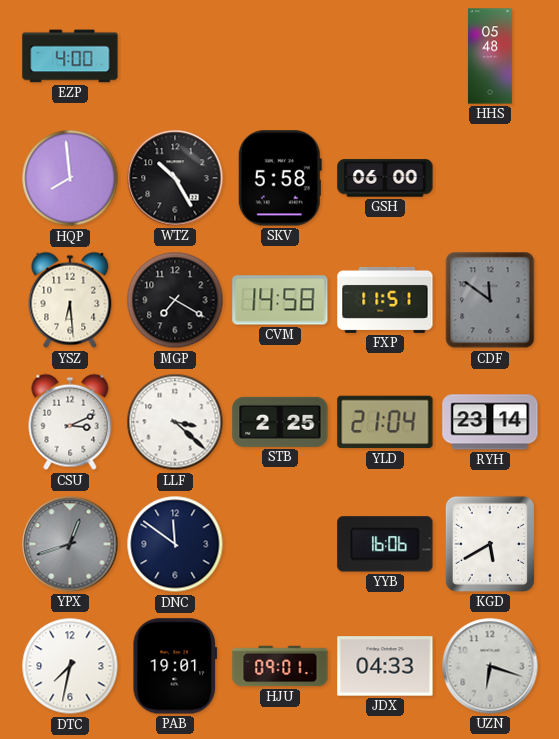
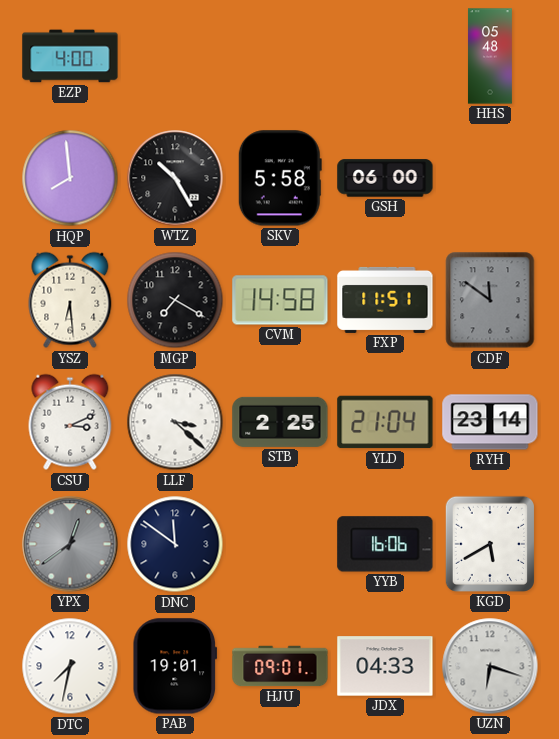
YPX: 12:42 -> 12:39
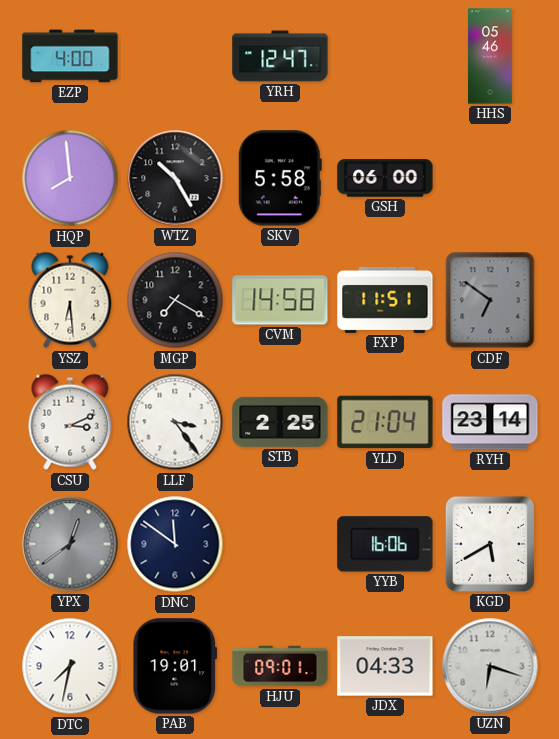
YRH: none -> 12:47
HHS: 05:48 -> 05:46
CDF: 11:51 -> 6:51
LLF: 3:22 -> 3:24
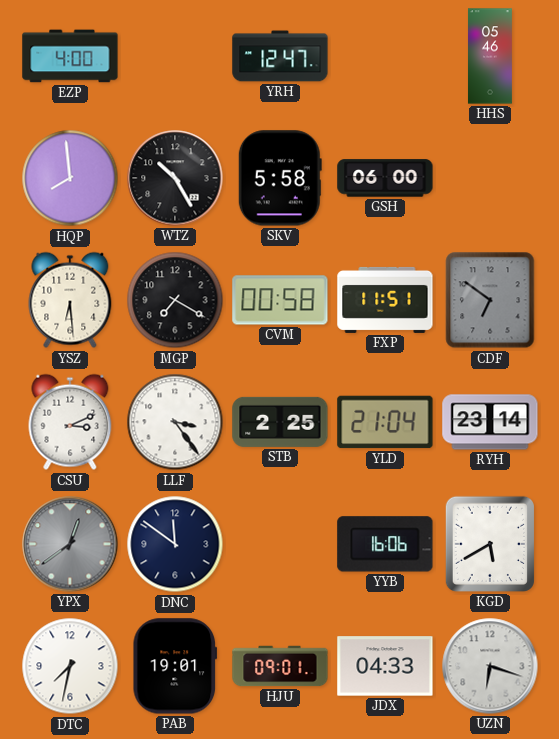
CVM: 14:58 -> 00:58
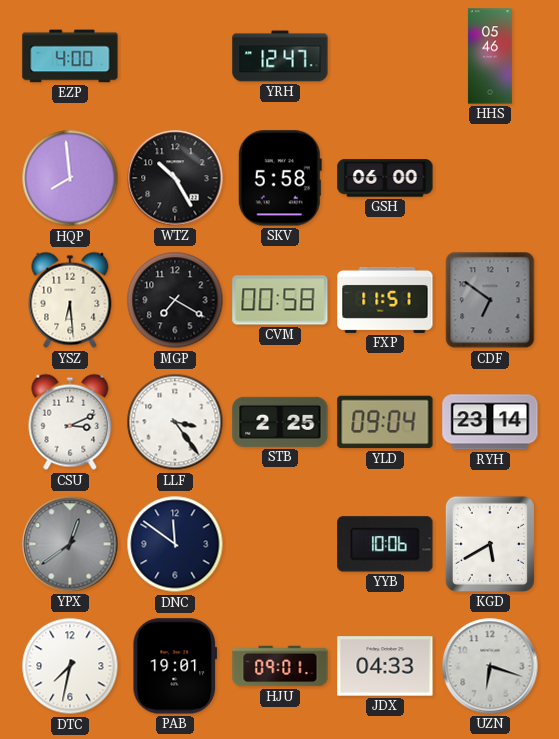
YLD: 21:04 -> 09:04
YYB: 16:06 -> 10:06
